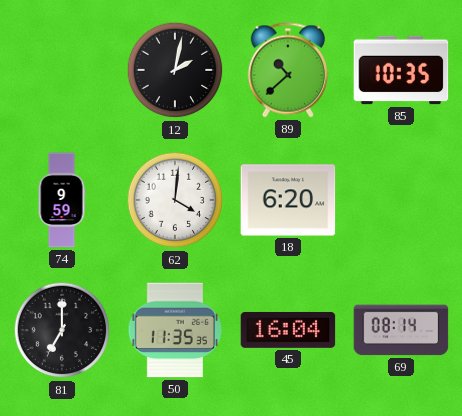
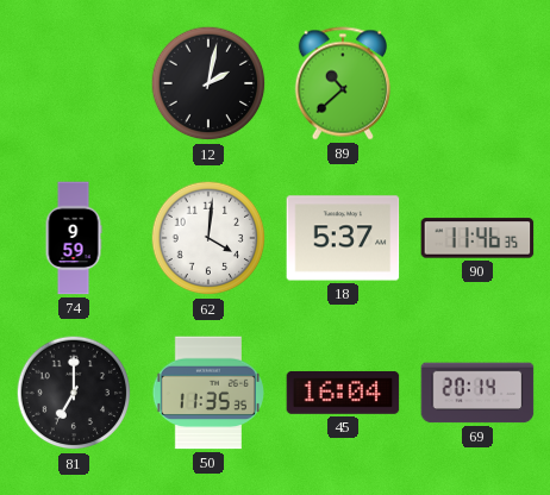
85: 10:35 -> none
18: 6:20 -> 5:37
90: none -> 11:46
69: 08:14 -> 20:14
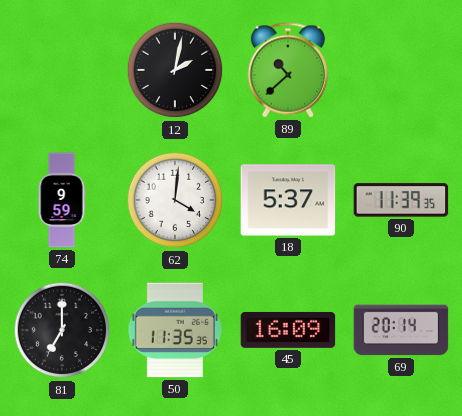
90: 11:46 -> 11:39
45: 16:04 -> 16:09
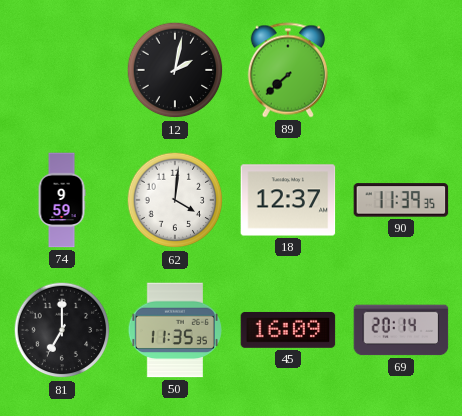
89: 10:38 -> 7:38
18: 5:37 -> 12:37
